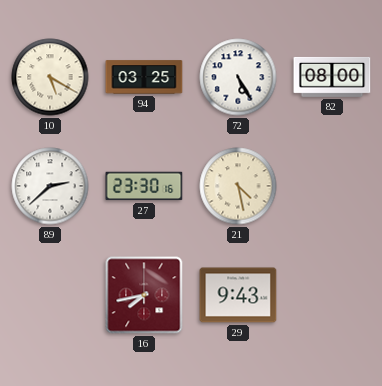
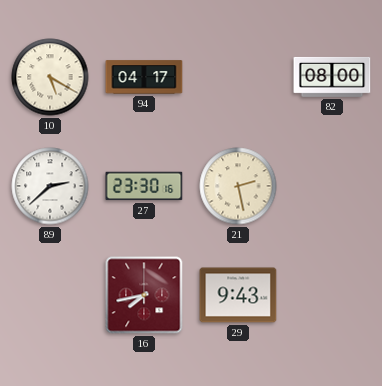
94: 03:25 -> 04:17
72: 5:25 -> none
21: 4:28 -> 2:28
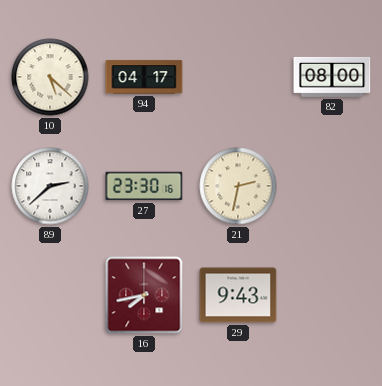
10: 5:20 -> 5:22
21: 2:28 -> 2:32
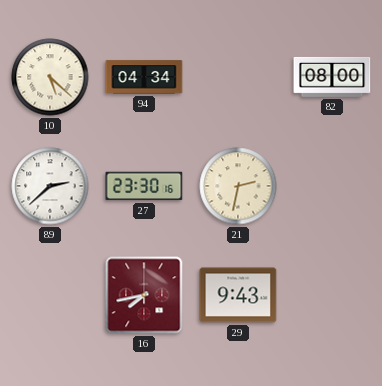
94: 04:17 -> 04:34
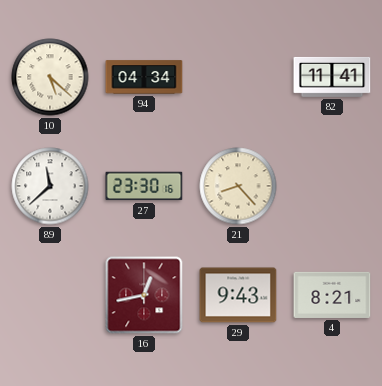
82: 08:00 -> 11:41
89: 2:38 -> 11:38
21: 2:32 -> 8:23
16: 7:43 -> 12:43
4: none -> 8:21
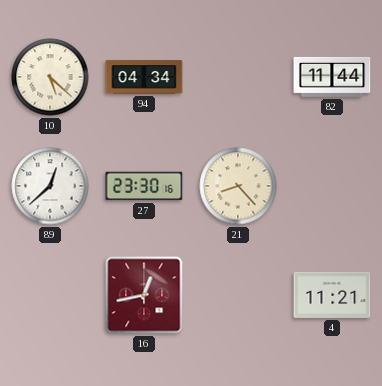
82: 11:41 -> 11:44
89: 11:38 -> 12:38
29: 9:43 -> none
4: 8:21 -> 11:21
